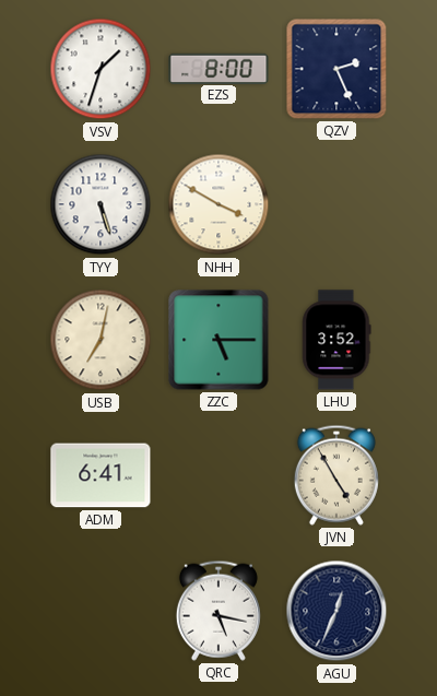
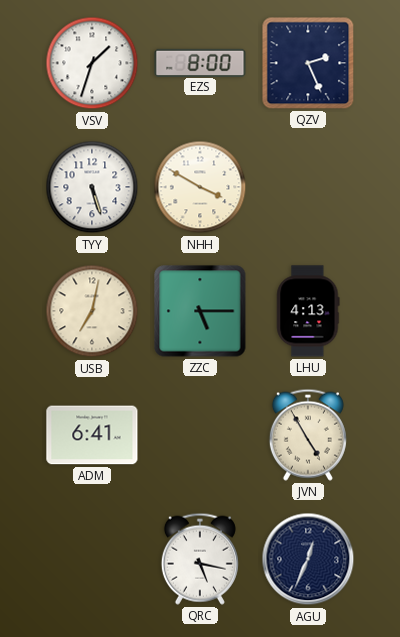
LHU: 3:52 -> 4:13
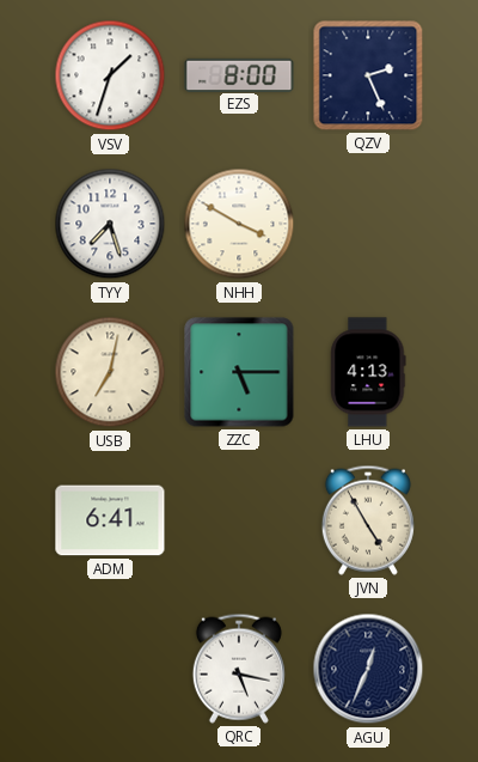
TYY: 5:27 -> 7:27
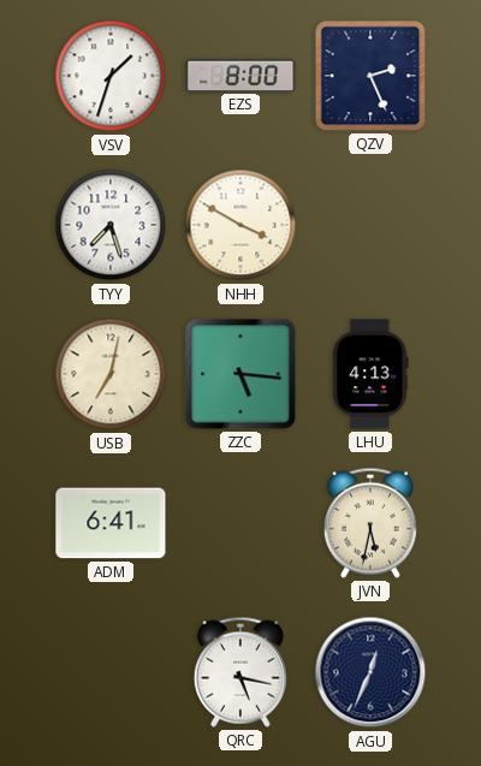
ZZC: 5:15 -> 5:16
JVN: 4:55 -> 5:32
